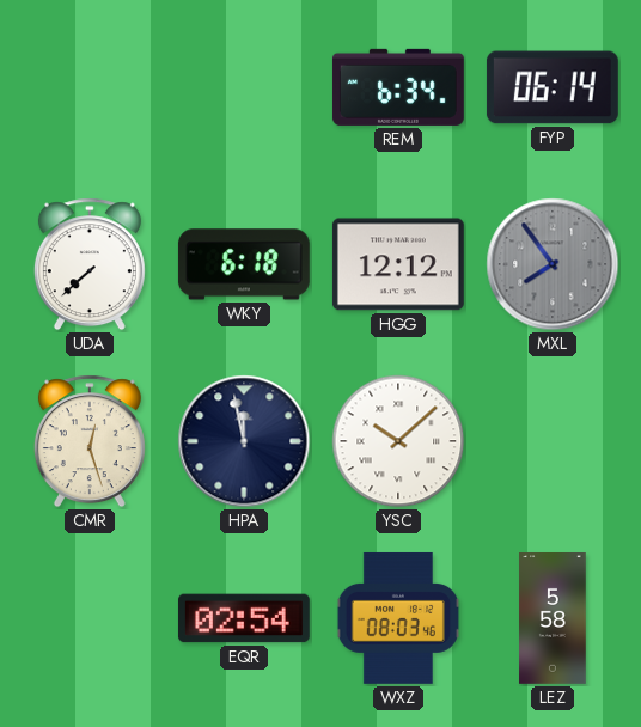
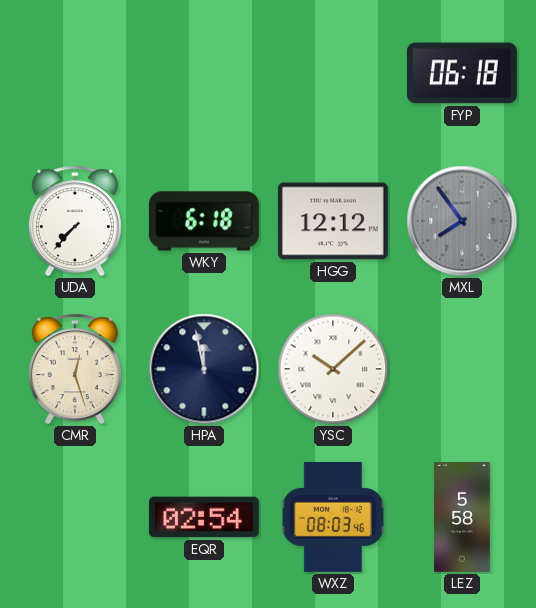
REM: 6:34 -> none
FYP: 06:14 -> 06:18
UDA: 7:38 -> 7:37
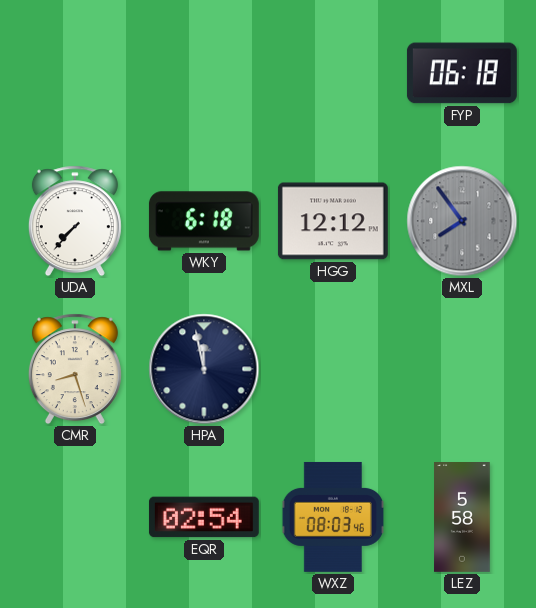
CMR: 12:27 -> 8:27
YSC: 10:08 -> none
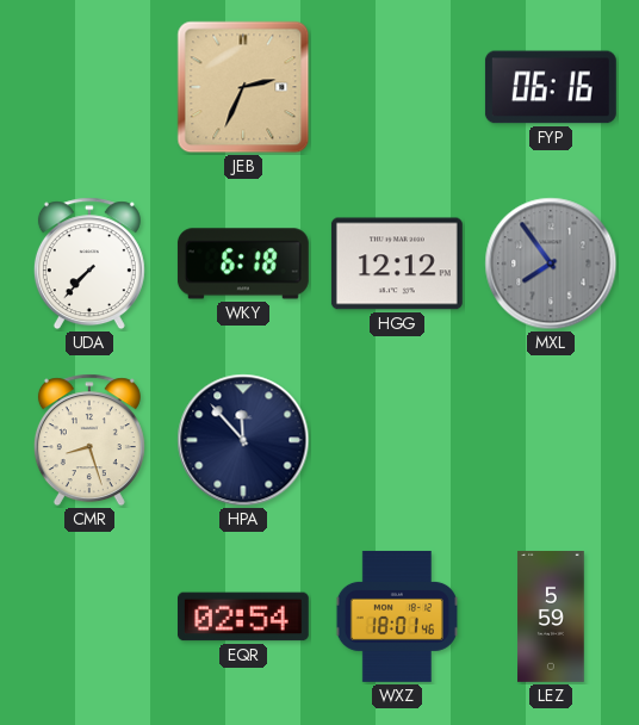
JEB: none -> 2:34
FYP: 06:18 -> 06:16
HPA: 11:58 -> 11:53
WXZ: 08:03 -> 18:01
LEZ: 5:58 -> 5:59
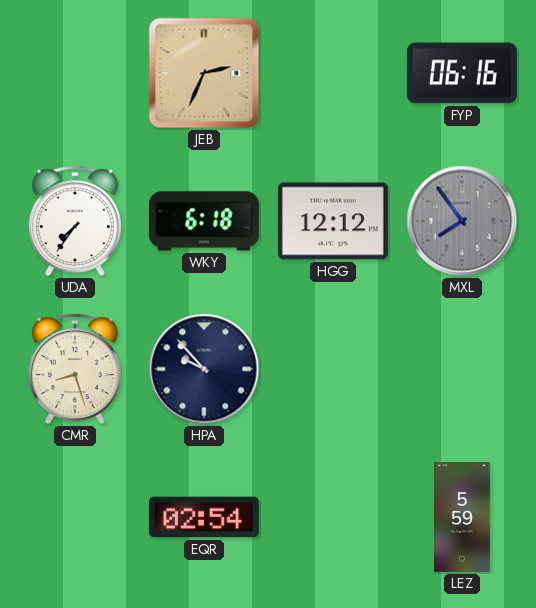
UDA: 7:37 -> 7:36
HPA: 11:53 -> 9:53
WXZ: 18:01 -> none
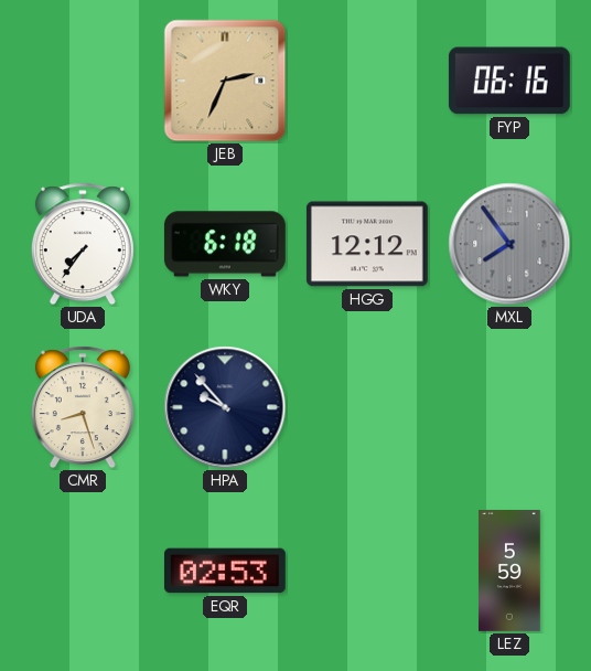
EQR: 02:54 -> 02:53
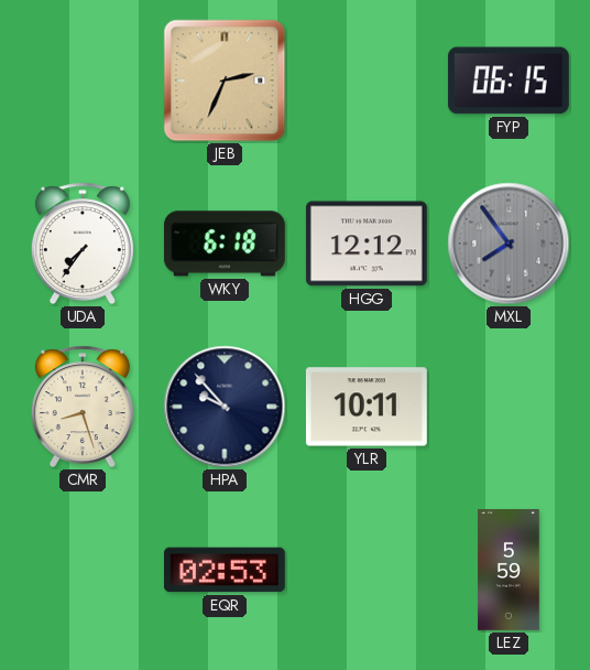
FYP: 06:16 -> 06:15
YLR: none -> 10:11
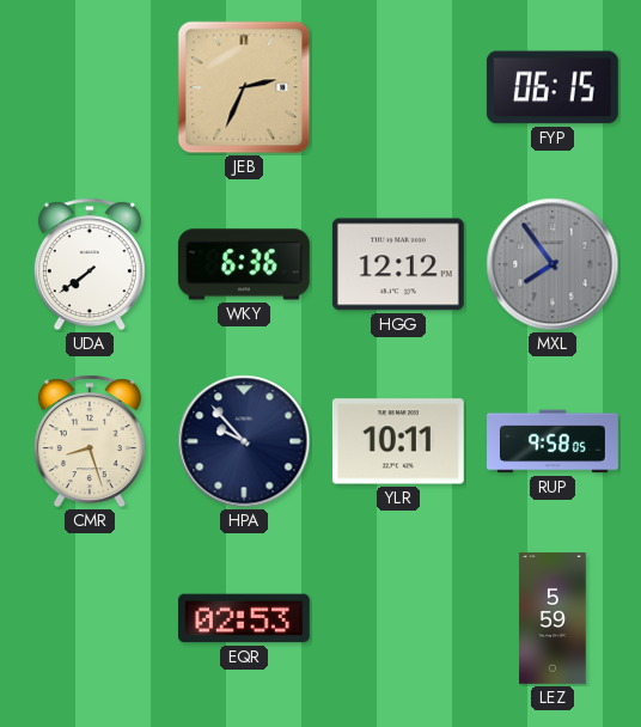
UDA: 7:36 -> 7:39
WKY: 6:18 -> 6:36
RUP: none -> 9:58
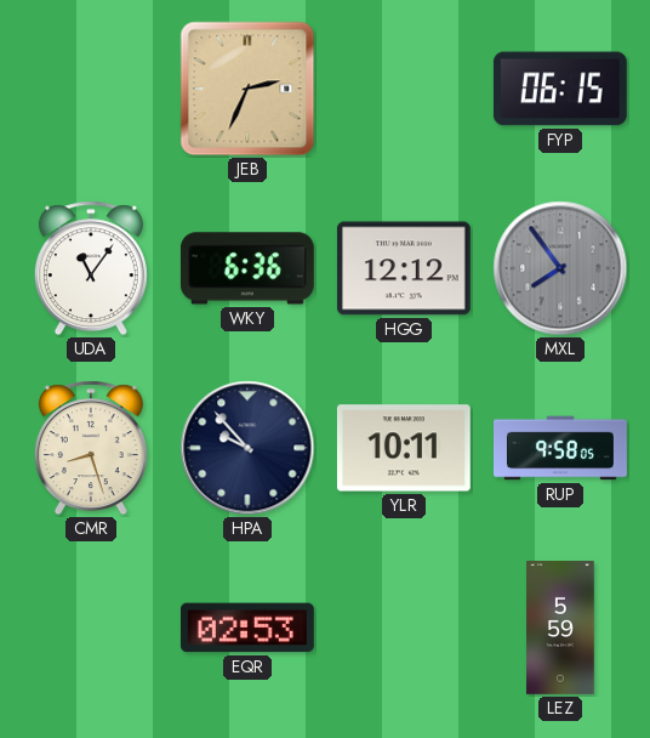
UDA: 7:39 -> 11:06
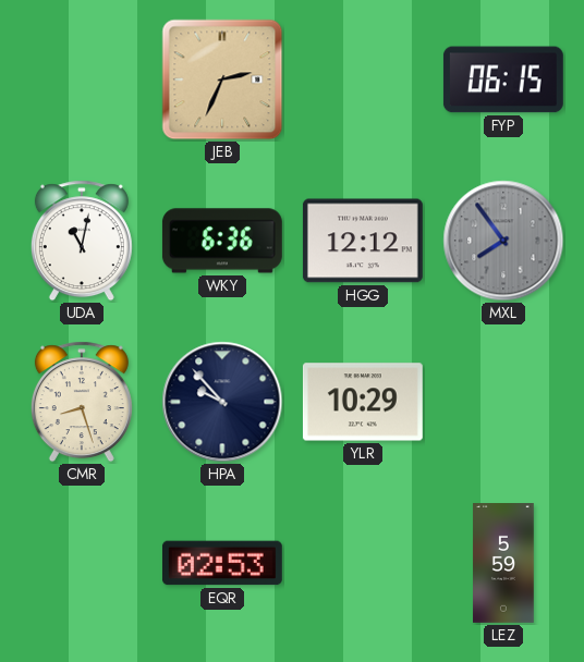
UDA: 11:06 -> 11:02
YLR: 10:11 -> 10:29
RUP: 9:58 -> none
